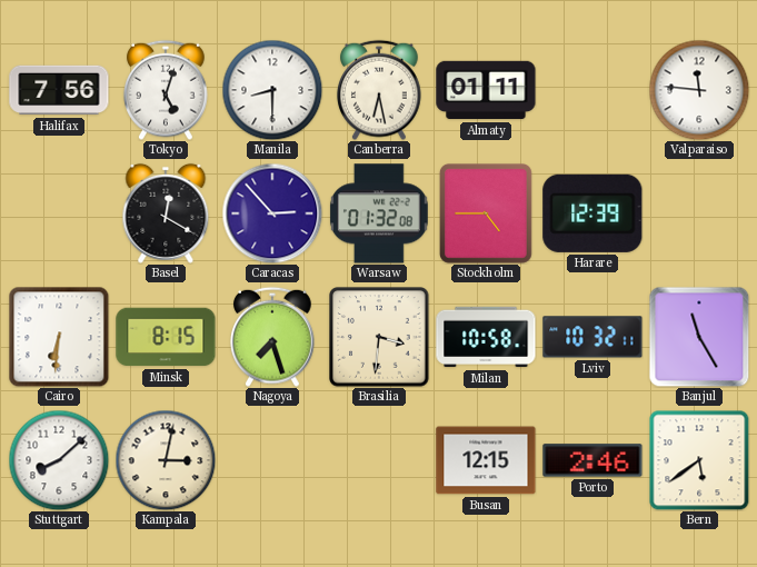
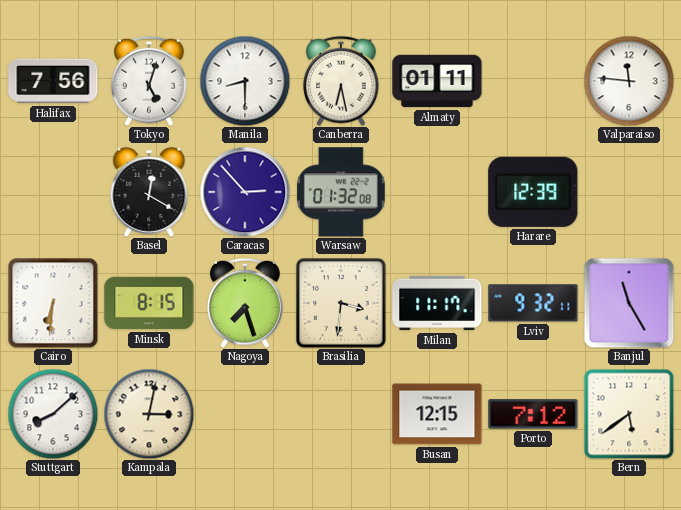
Stockholm: 4:45 -> none
Milan: 10:58 -> 11:17
Lviv: 10:32 -> 9:32
Porto: 2:46 -> 7:12
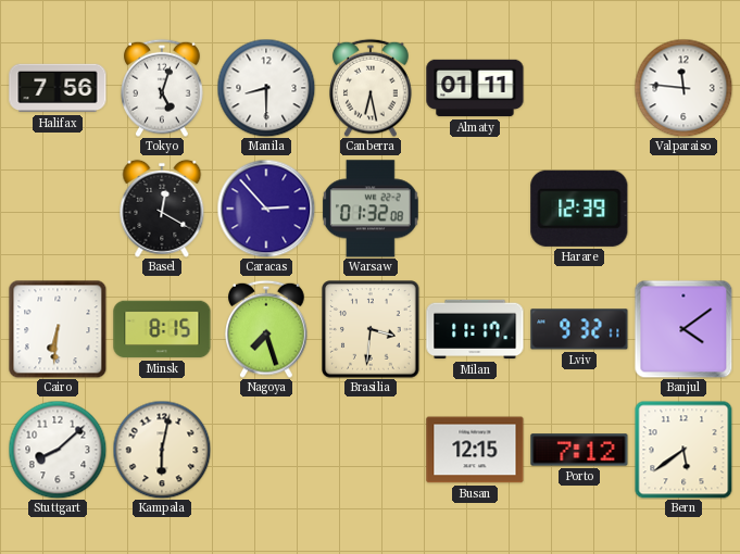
Banjul: 11:25 -> 4:09
Kampala: 3:02 -> 6:02
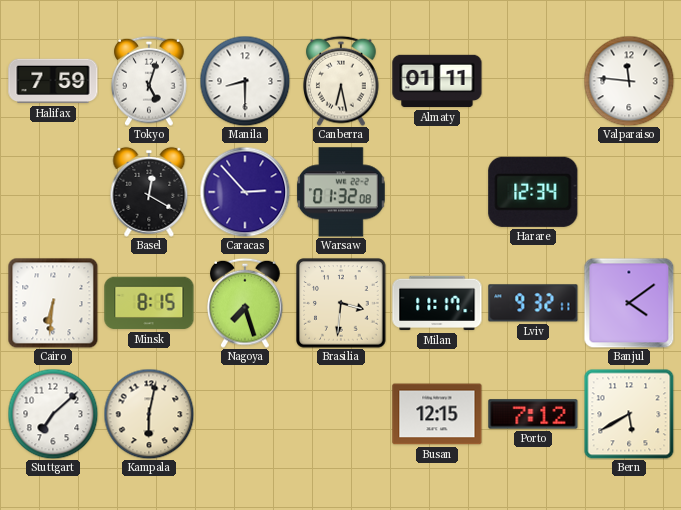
Halifax: 7:56 -> 7:59
Harare: 12:39 -> 12:34
Stuttgart: 8:08 -> 7:08
Bern: 5:39 -> 5:40
